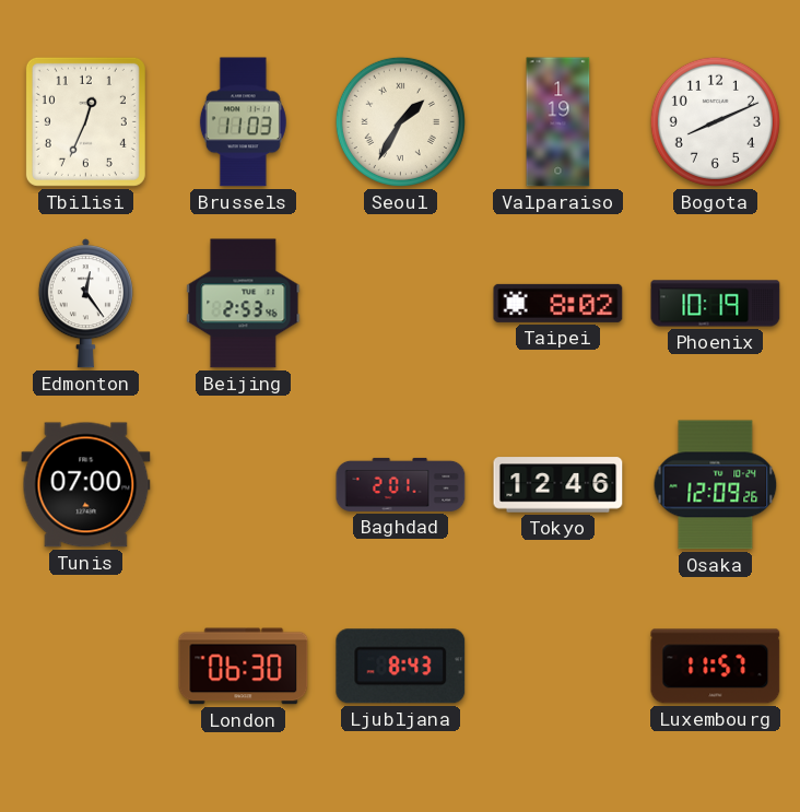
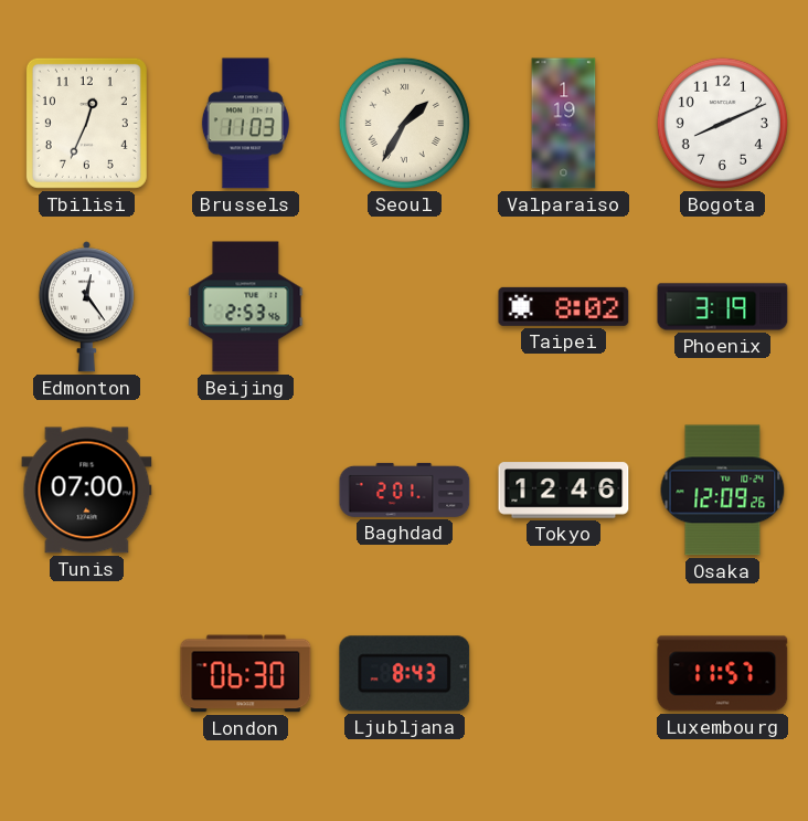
Phoenix: 10:19 -> 3:19
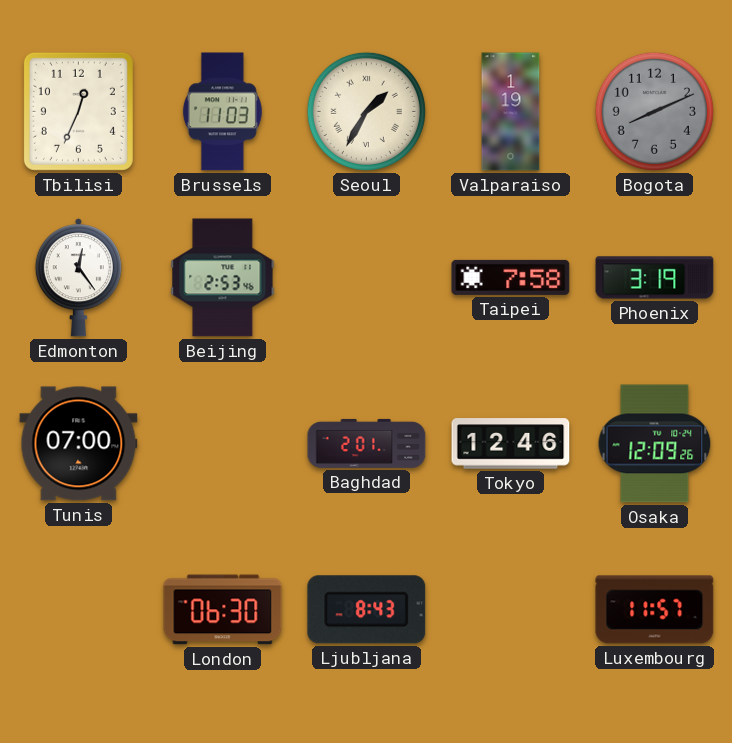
Bogota dial: white -> grey
Taipei: 8:02 -> 7:58
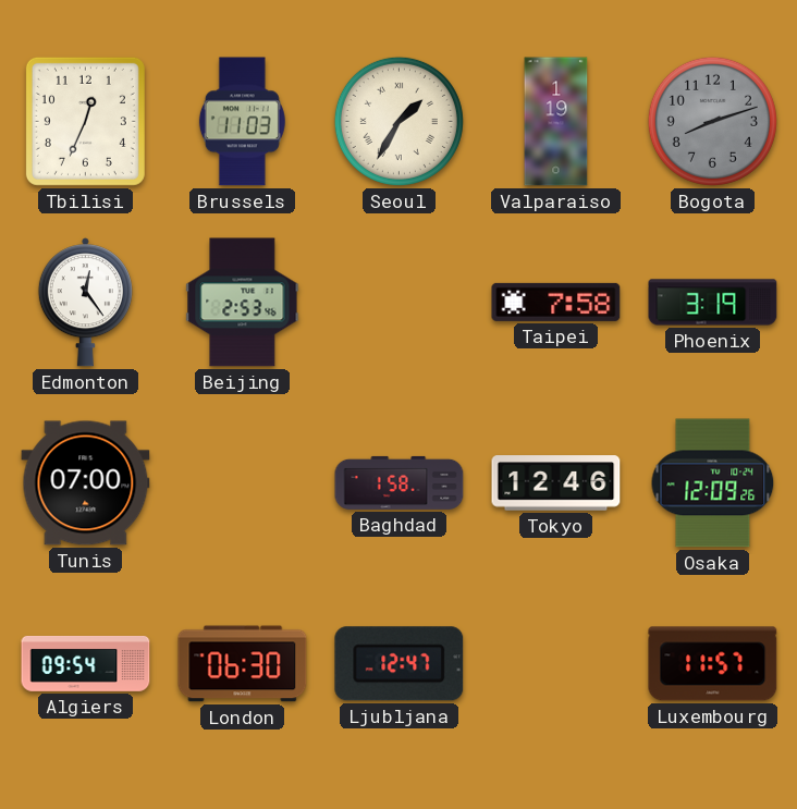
Bogota: 8:11 -> 8:12
Baghdad: 2:01 -> 1:58
Algiers: none -> 09:54
Ljubljana: 8:43 -> 12:47
